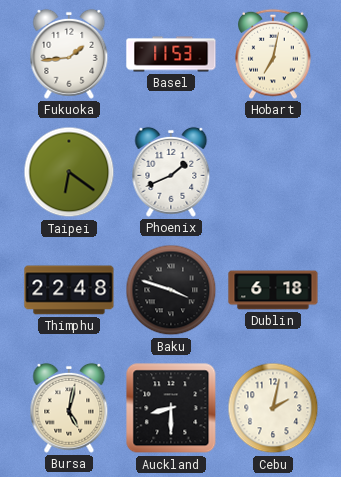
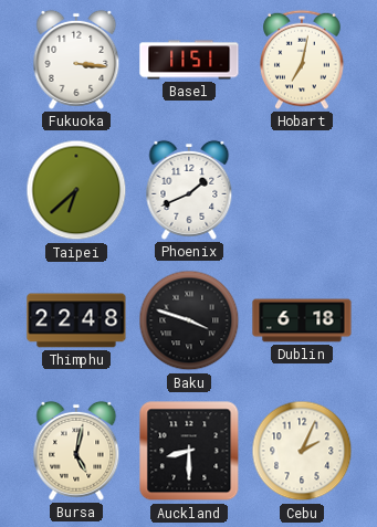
Fukuoka: 1:44 -> 3:16
Basel: 11:53 -> 11:51
Taipei: 6:21 -> 6:38
Cebu: 2:02 -> 2:04
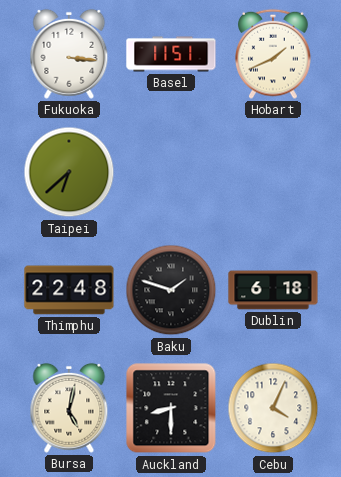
Hobart: 7:02 -> 1:41
Phoenix: 1:41 -> none
Baku: 3:48 -> 1:48
Cebu: 2:04 -> 4:04
